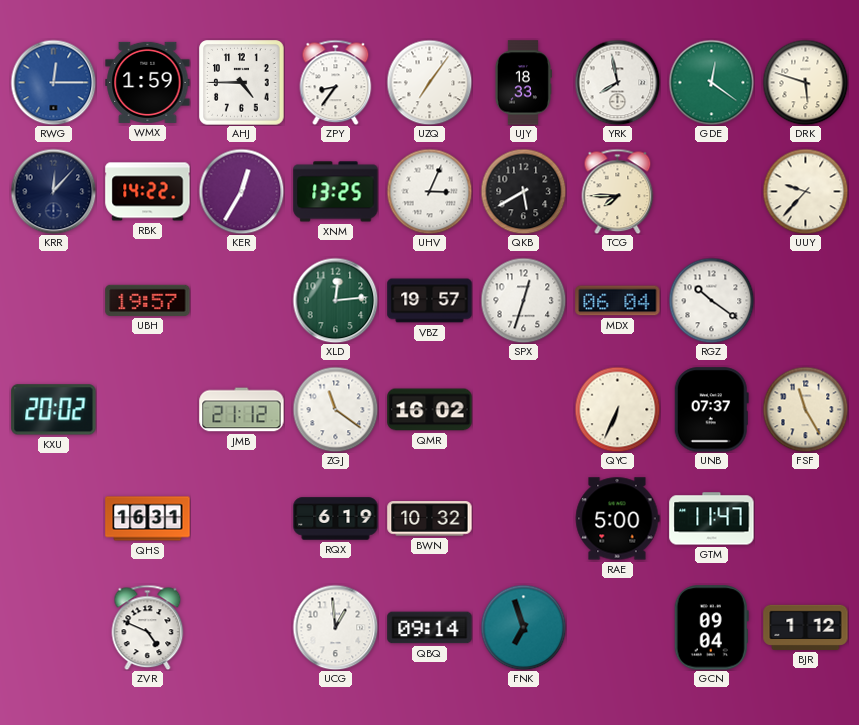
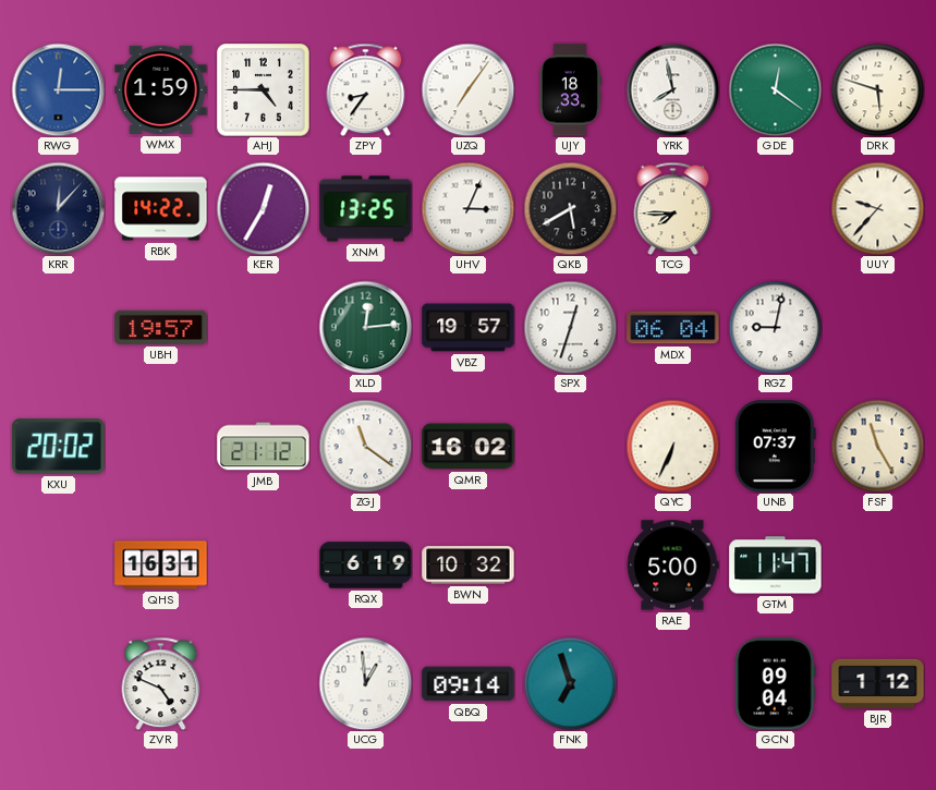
RGZ: 10:21 -> 9:02
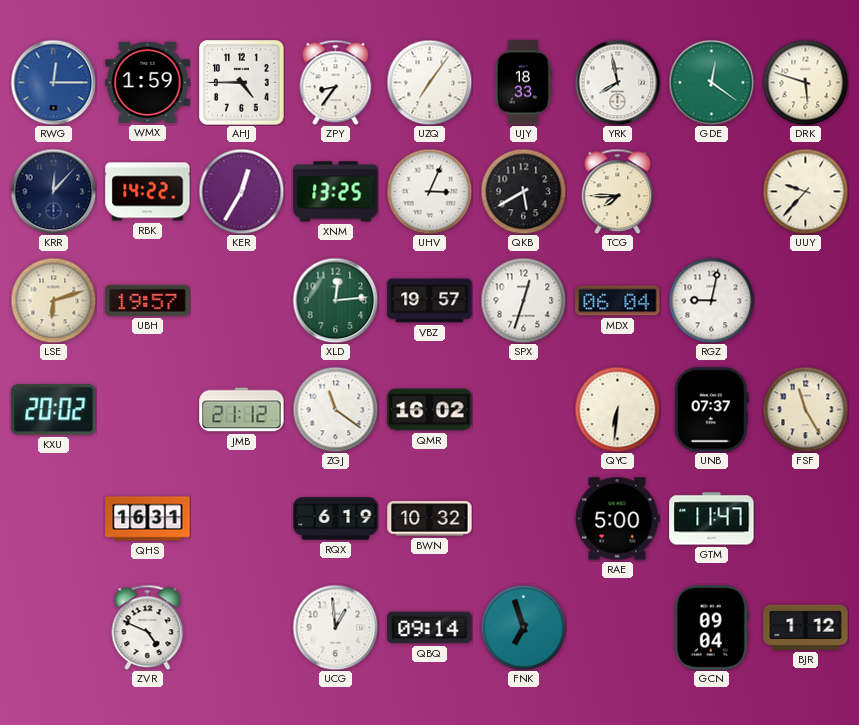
LSE: none -> 6:12
QYC: 6:34 -> 6:31
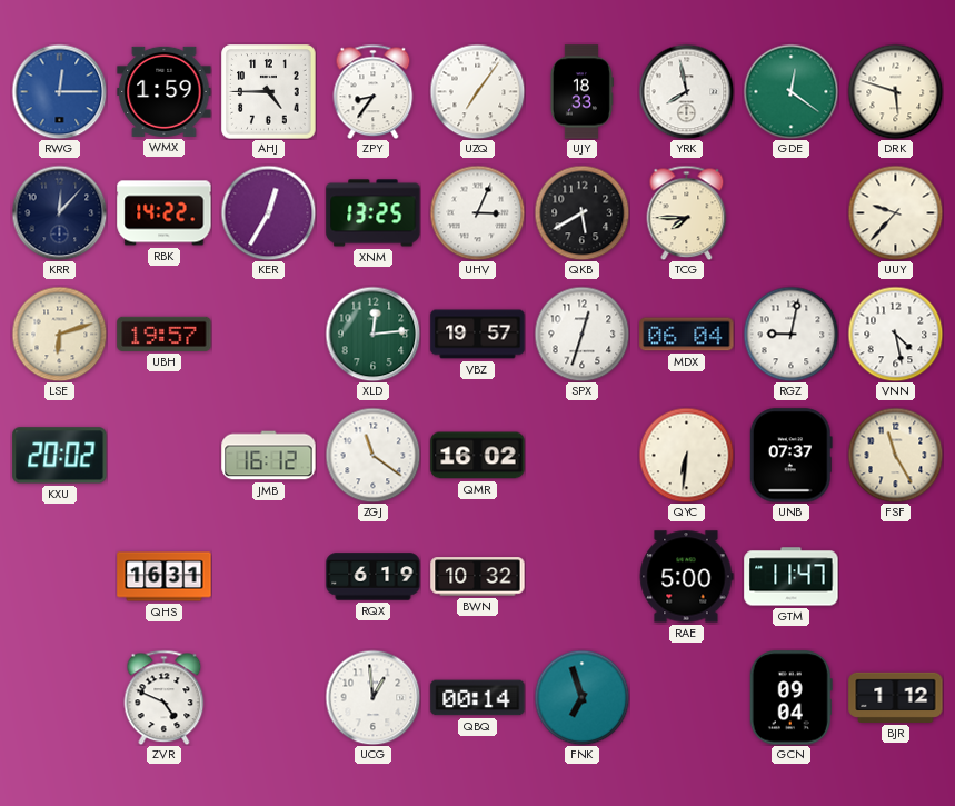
VNN: none -> 4:28
JMB: 21:12 -> 16:12
QBQ: 09:14 -> 00:14
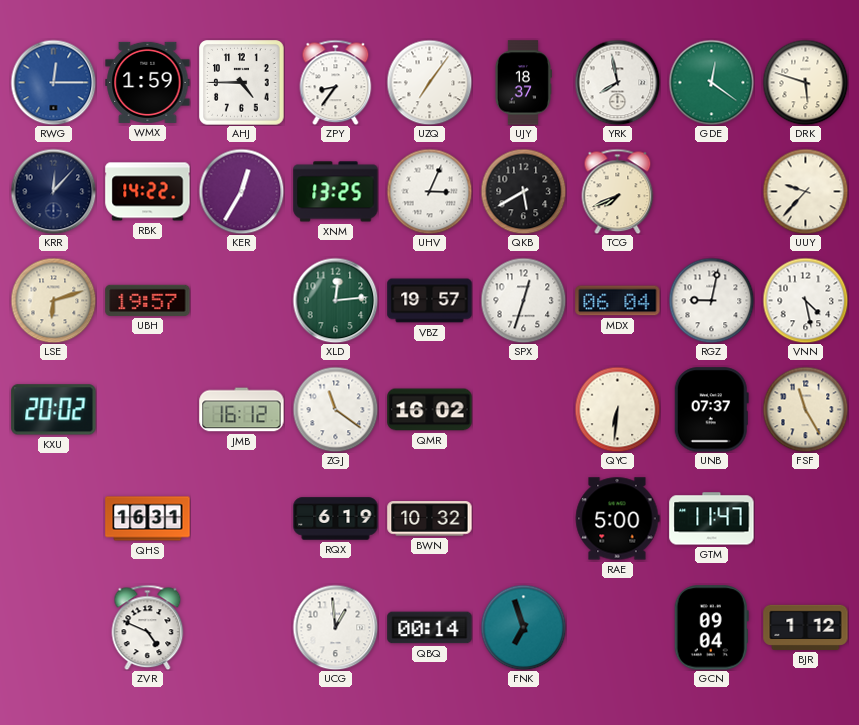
UJY: 18:33 -> 18:37
TCG: 7:45 -> 7:41
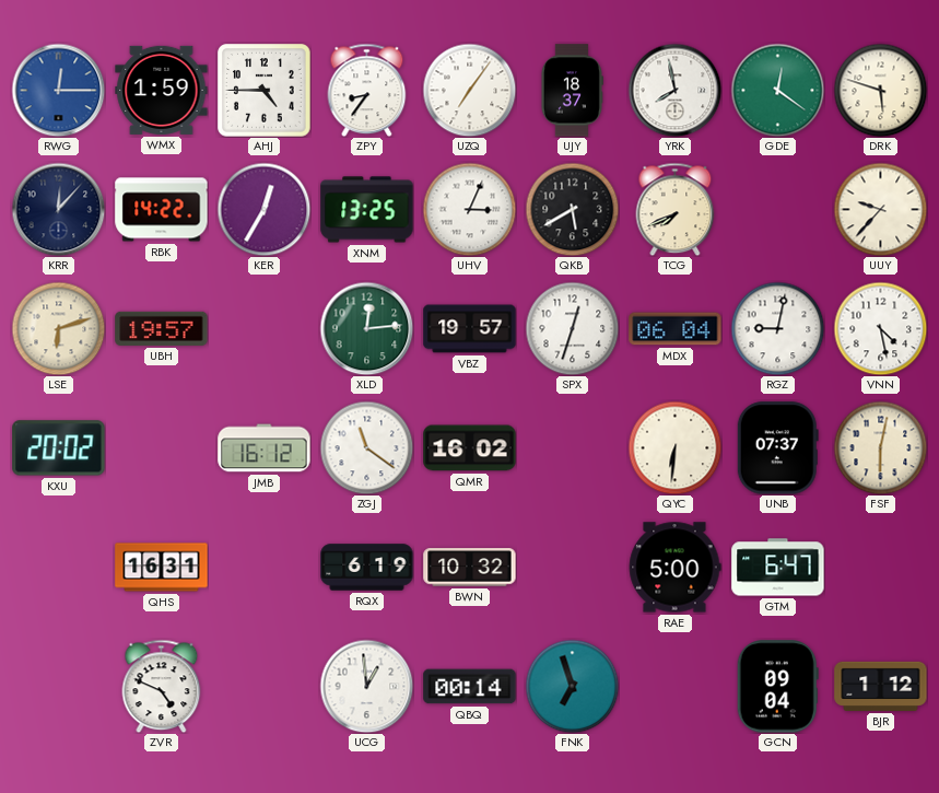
FSF: 11:25 -> 6:02
GTM: 11:47 -> 6:47
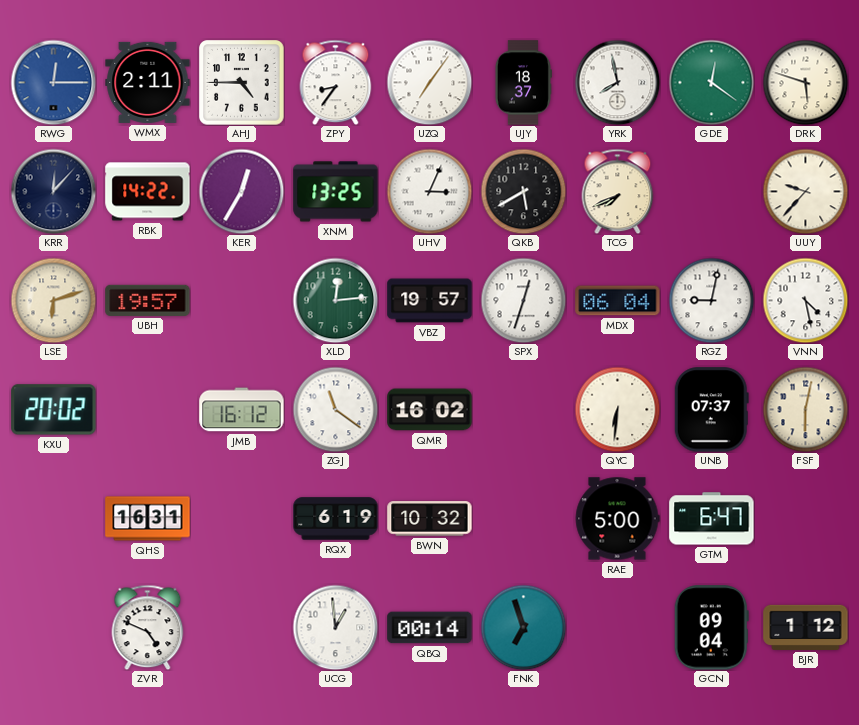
WMX: 1:59 -> 2:11
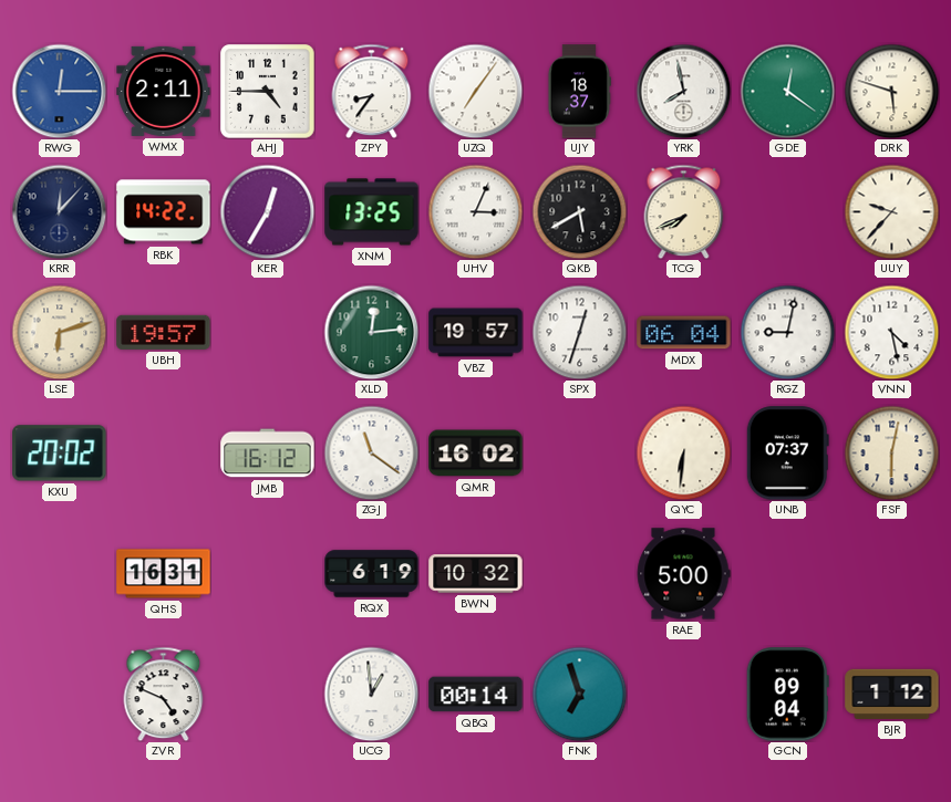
GTM: 6:47 -> none
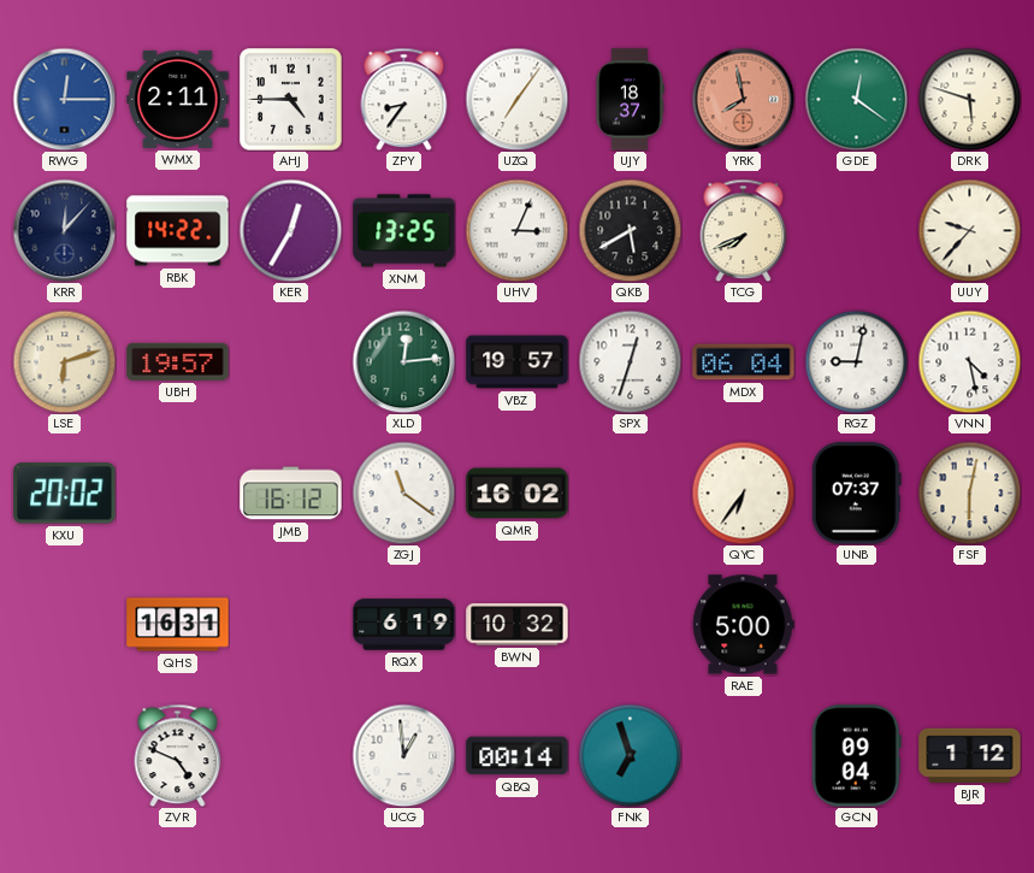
YRK dial: white -> salmon
QYC: 6:31 -> 6:36
